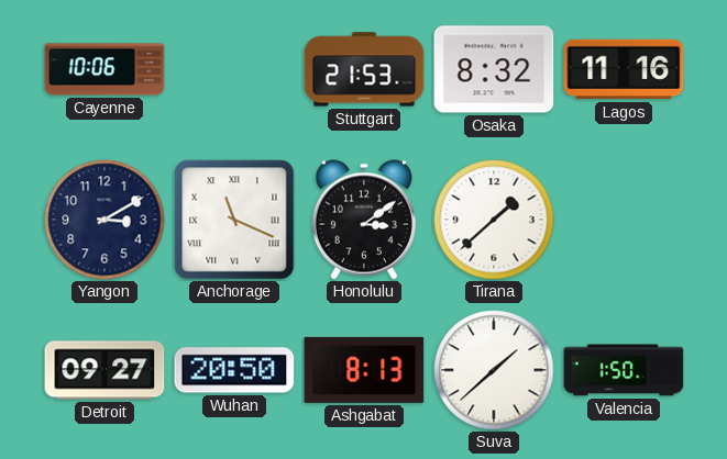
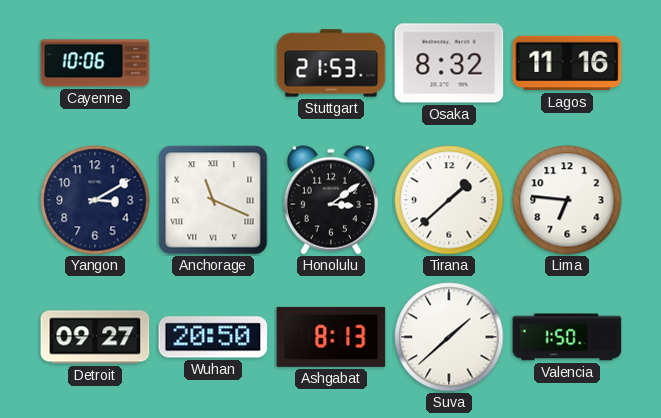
Lima: none -> 6:46
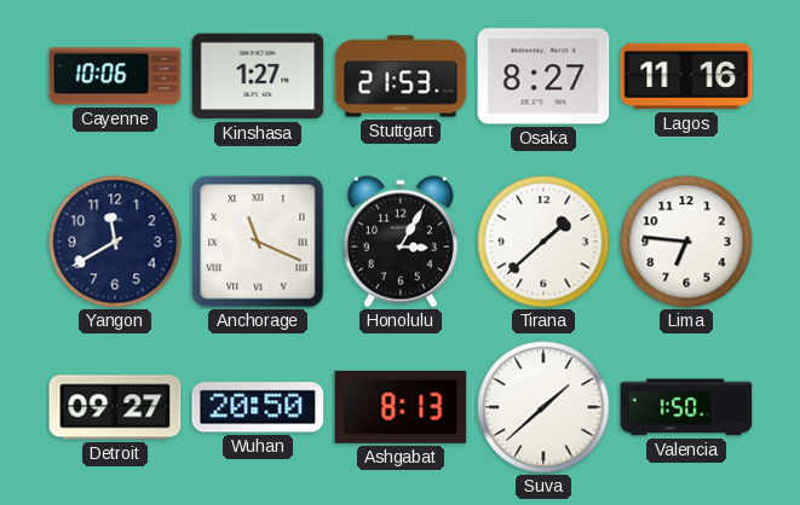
Kinshasa: none -> 1:27
Osaka: 8:32 -> 8:27
Yangon: 3:10 -> 11:40
Honolulu: 3:09 -> 3:05
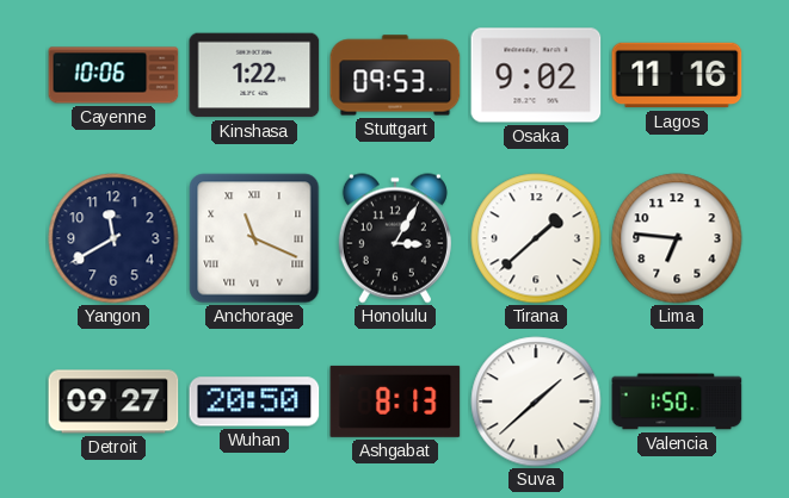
Kinshasa: 1:27 -> 1:22
Stuttgart: 21:53 -> 09:53
Osaka: 8:27 -> 9:02
